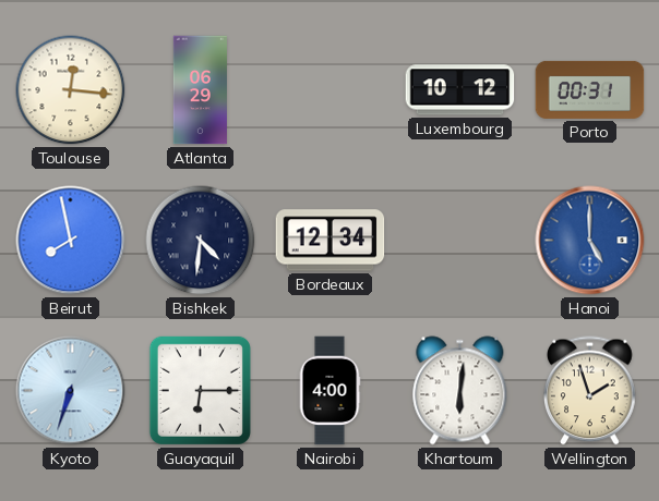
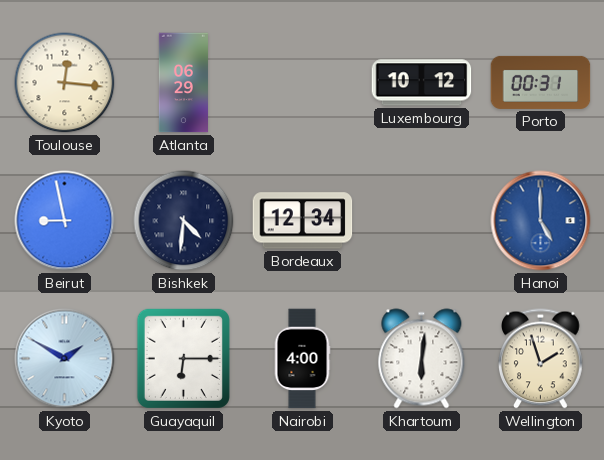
Beirut: 7:58 -> 8:58
Kyoto: 6:33 -> 1:50
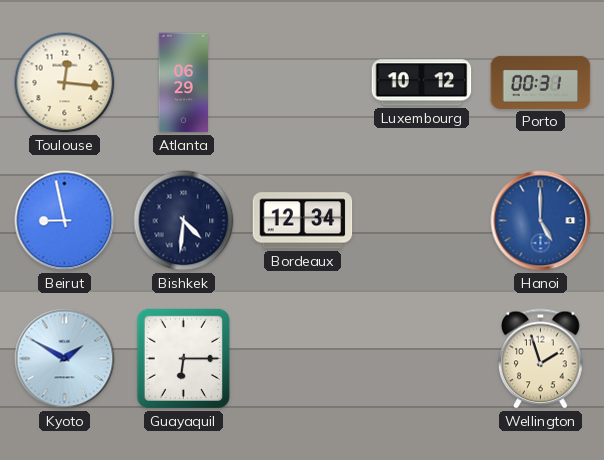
Nairobi: 4:00 -> none
Khartoum: 6:01 -> none
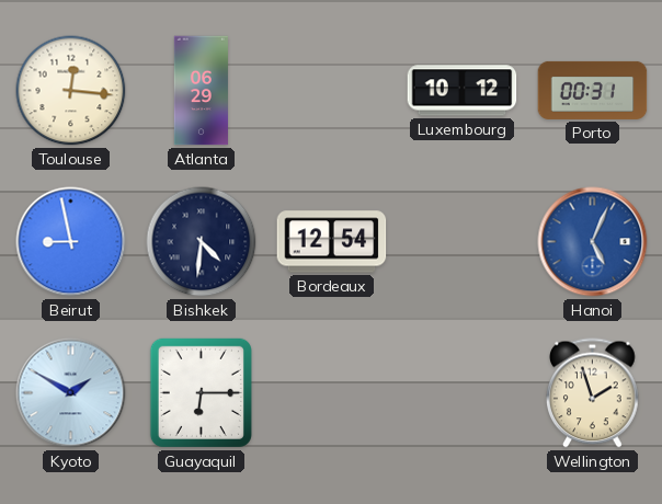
Bordeaux: 12:34 -> 12:54
Hanoi: 5:00 -> 5:04
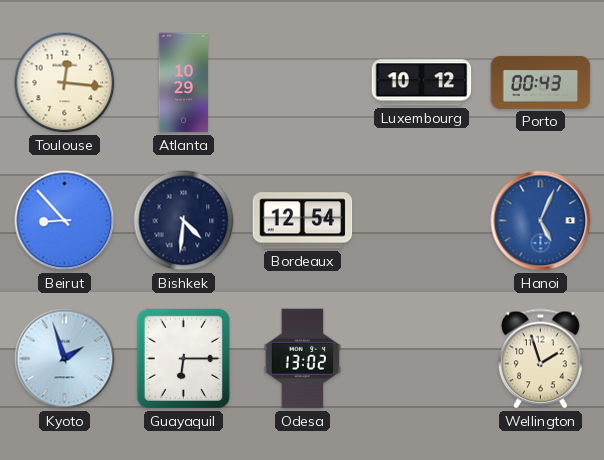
Atlanta: 06:29 -> 10:29
Porto: 00:31 -> 00:43
Beirut: 8:58 -> 8:53
Kyoto: 1:50 -> 1:57
Odesa: none -> 13:02
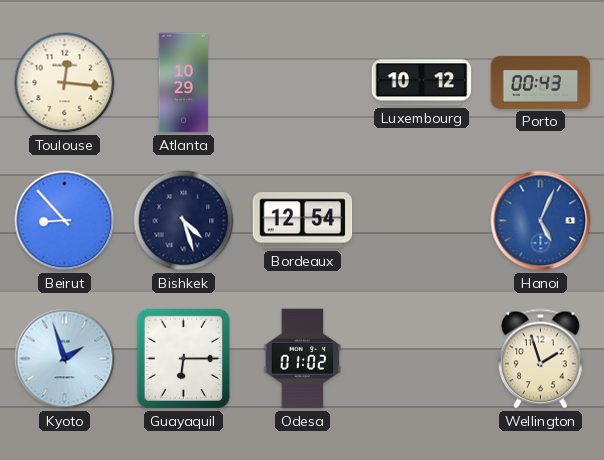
Bishkek: 4:31 -> 4:27
Odesa: 13:02 -> 01:02
